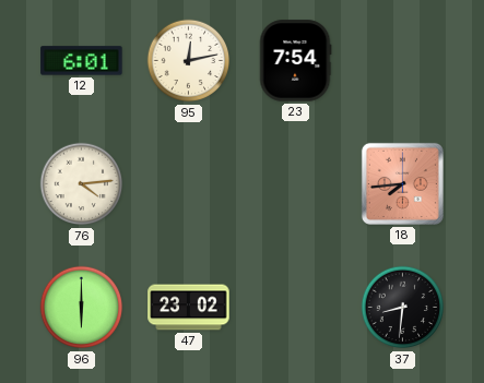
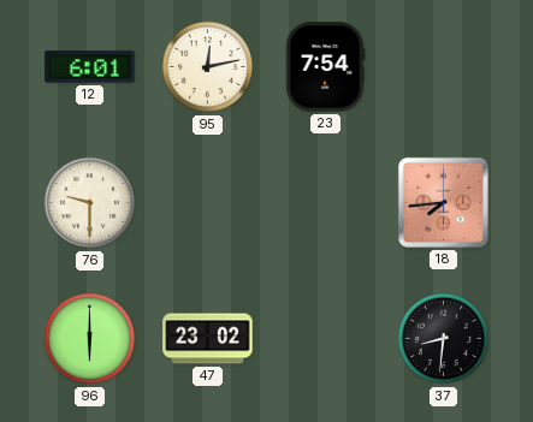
76: 4:14 -> 9:30
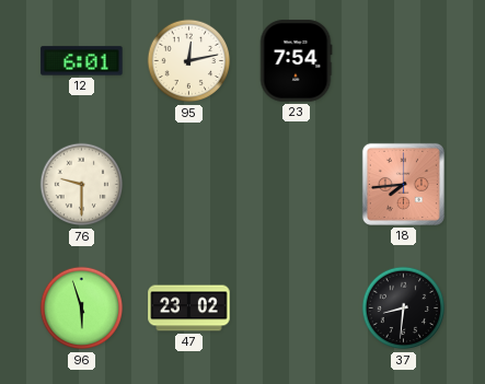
96: 6:00 -> 5:57
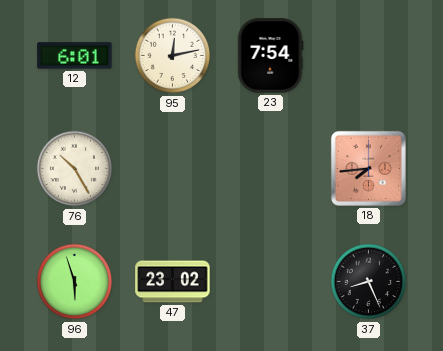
76: 9:30 -> 10:25
37: 8:31 -> 8:26
